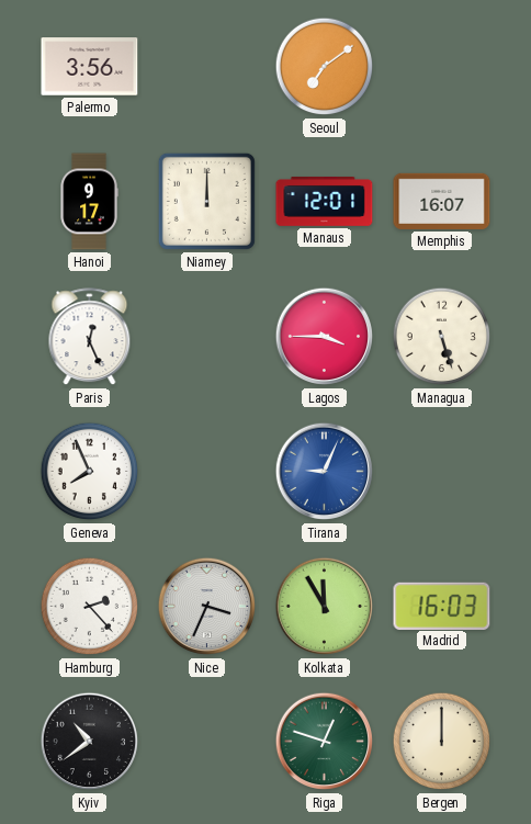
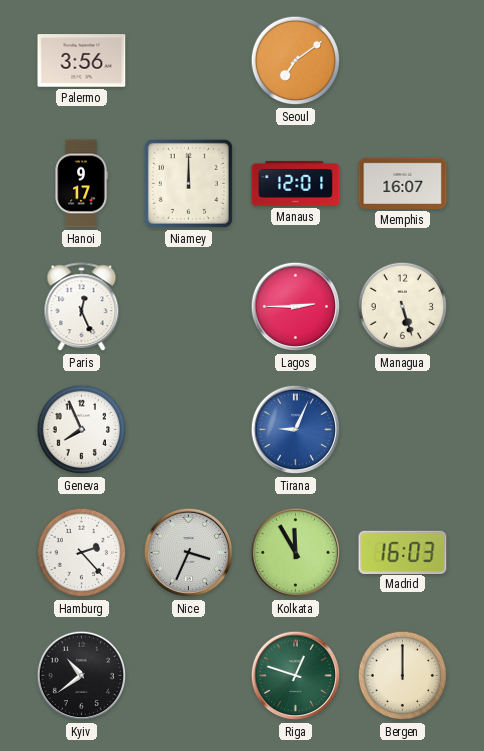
Lagos: 3:45 -> 2:45
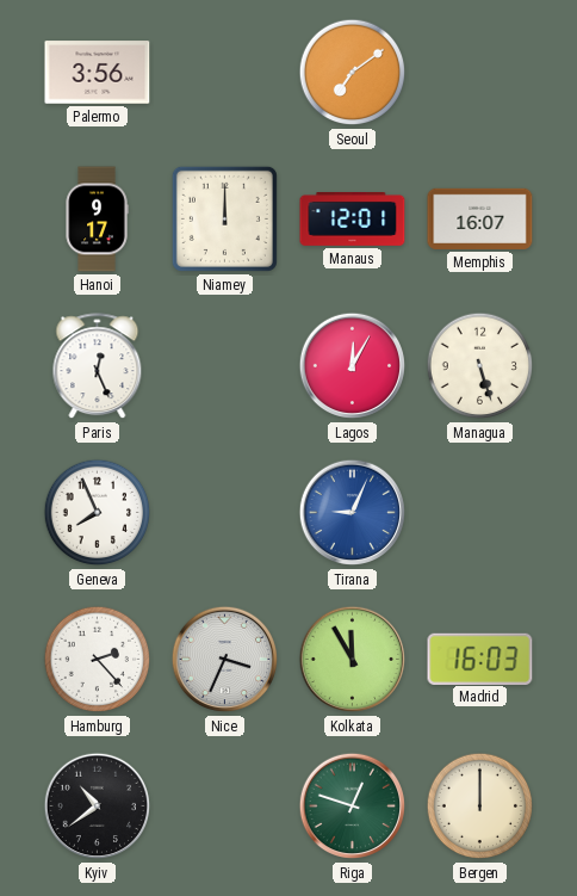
Lagos: 2:45 -> 12:05
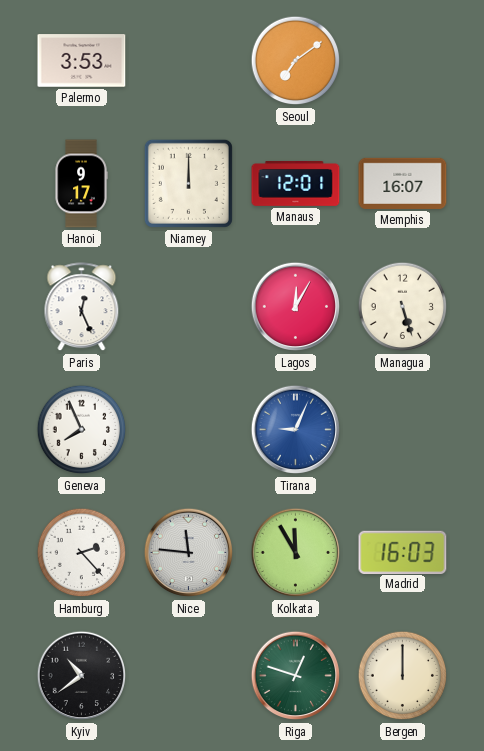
Palermo: 3:56 -> 3:53
Nice: 3:34 -> 11:46
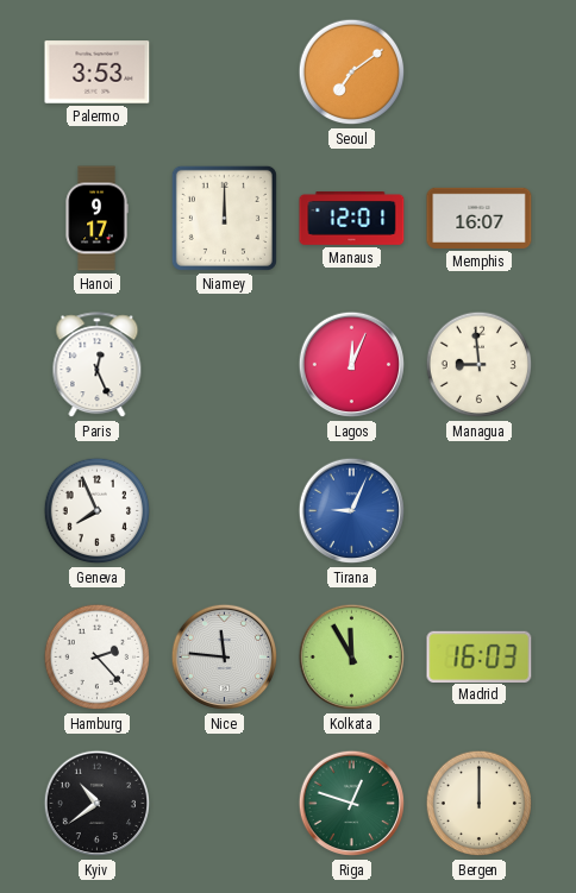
Lagos: 12:05 -> 12:04
Managua: 5:27 -> 8:59
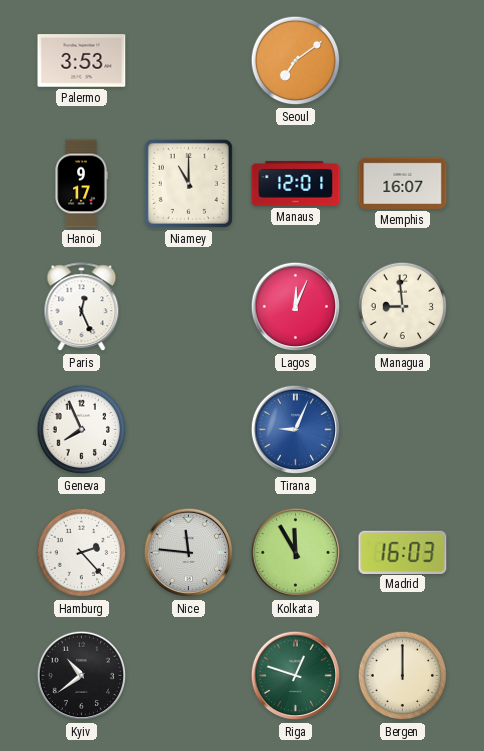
Niamey: 12:00 -> 11:00
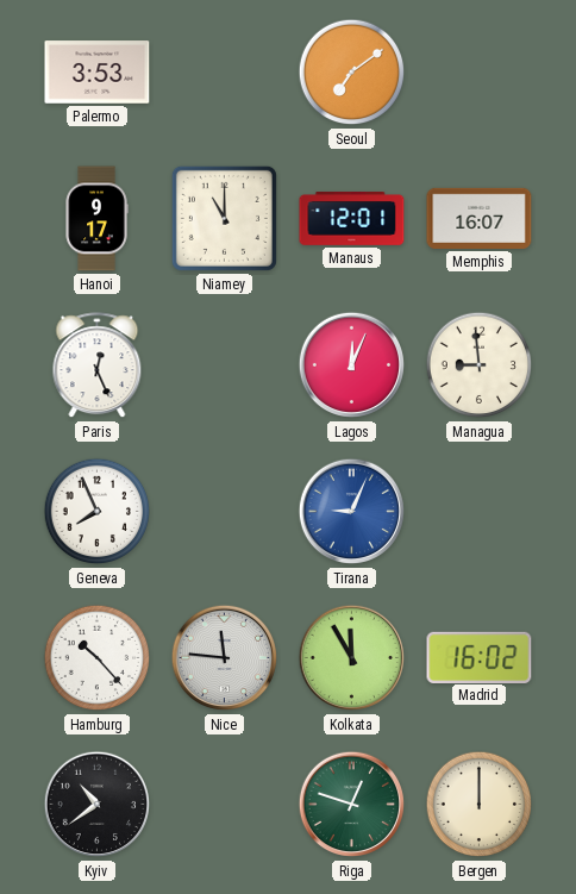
Hamburg: 2:23 -> 10:23
Madrid: 16:03 -> 16:02
